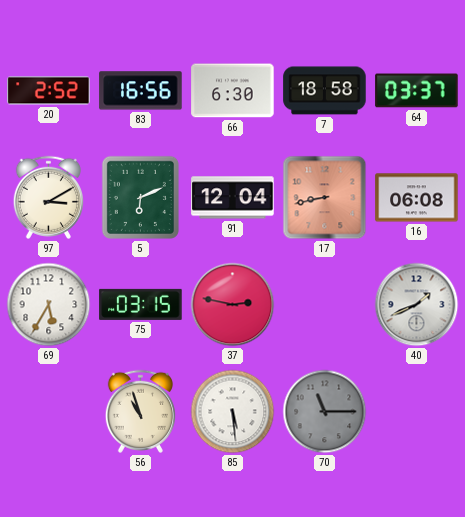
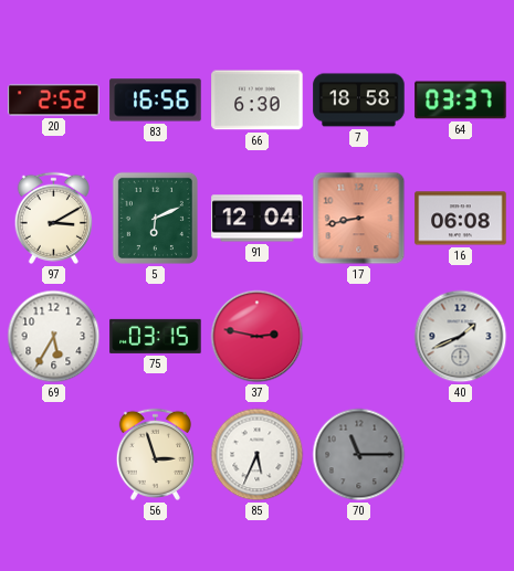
56: 10:57 -> 2:57
85: 5:29 -> 5:34
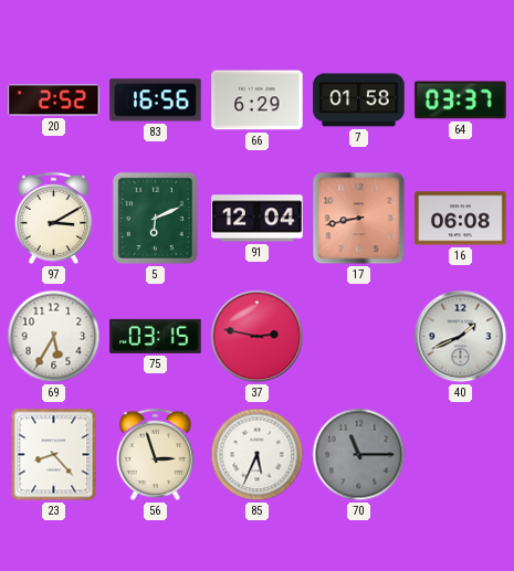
66: 6:30 -> 6:29
7: 18:58 -> 01:58
23: none -> 8:23
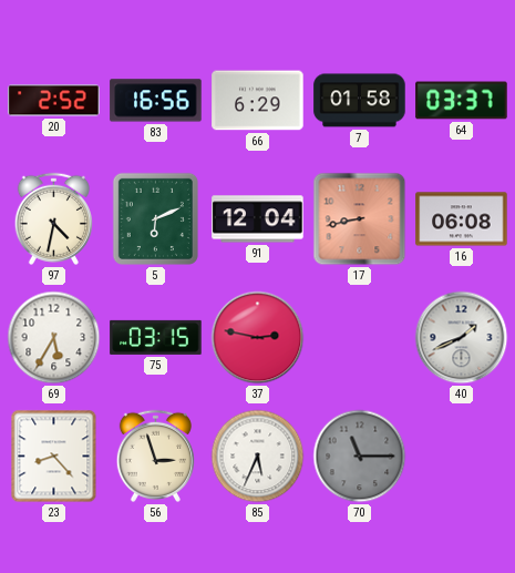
97: 3:10 -> 4:32
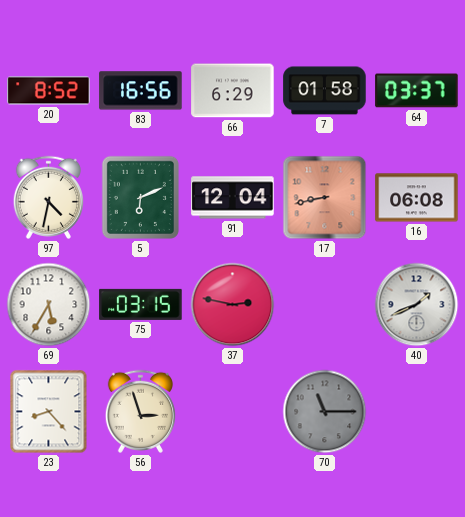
20: 2:52 -> 8:52
85: 5:34 -> none
